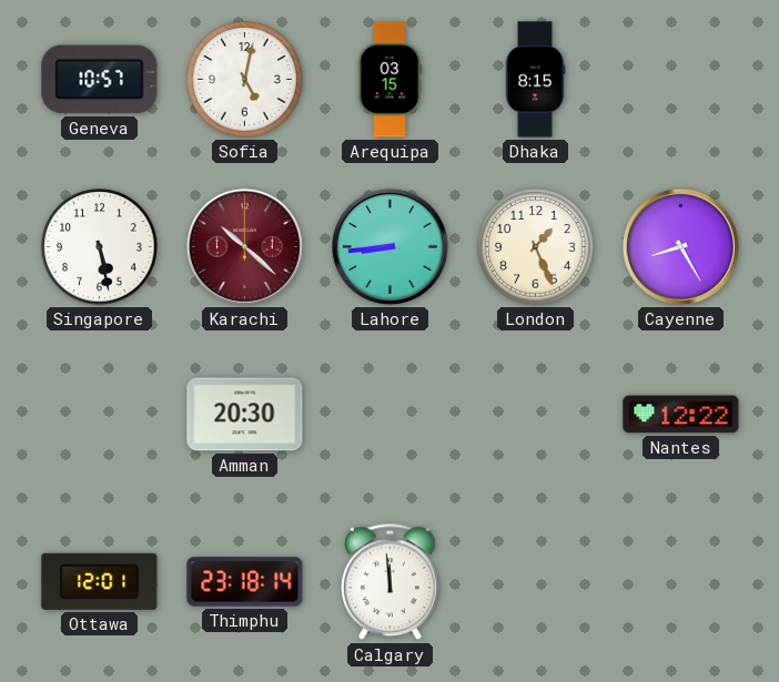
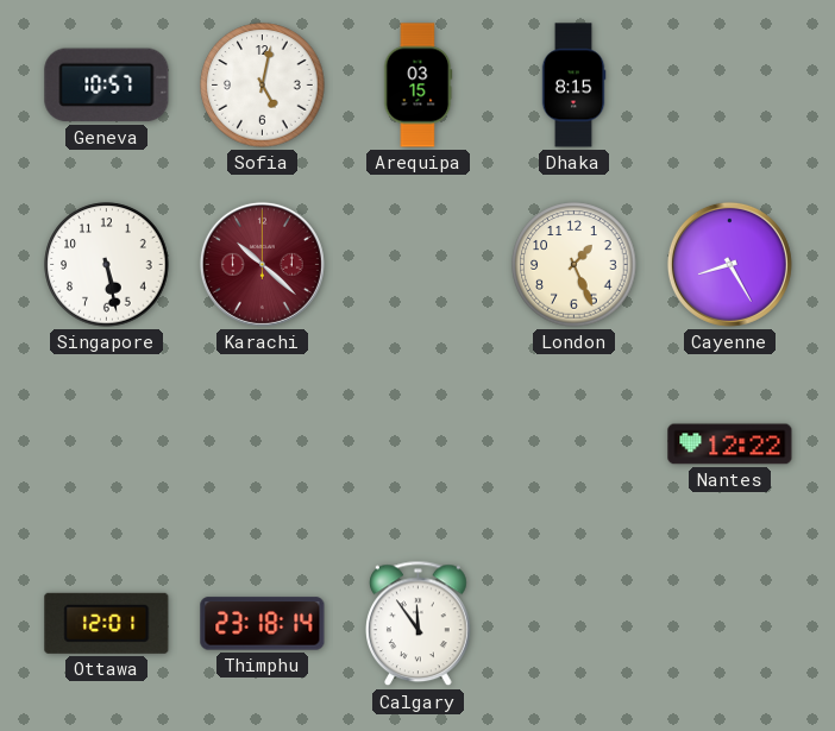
Lahore: 8:44 -> none
Amman: 20:30 -> none
Calgary: 11:59 -> 11:54
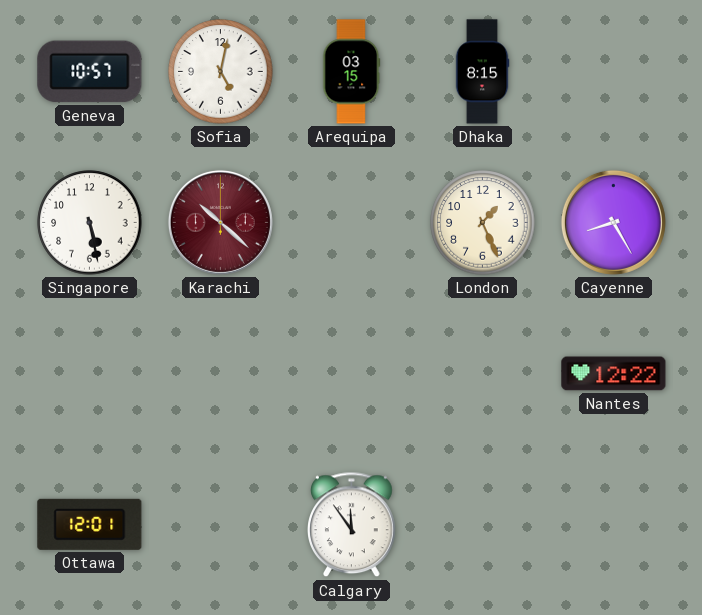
Thimphu: 23:18 -> none
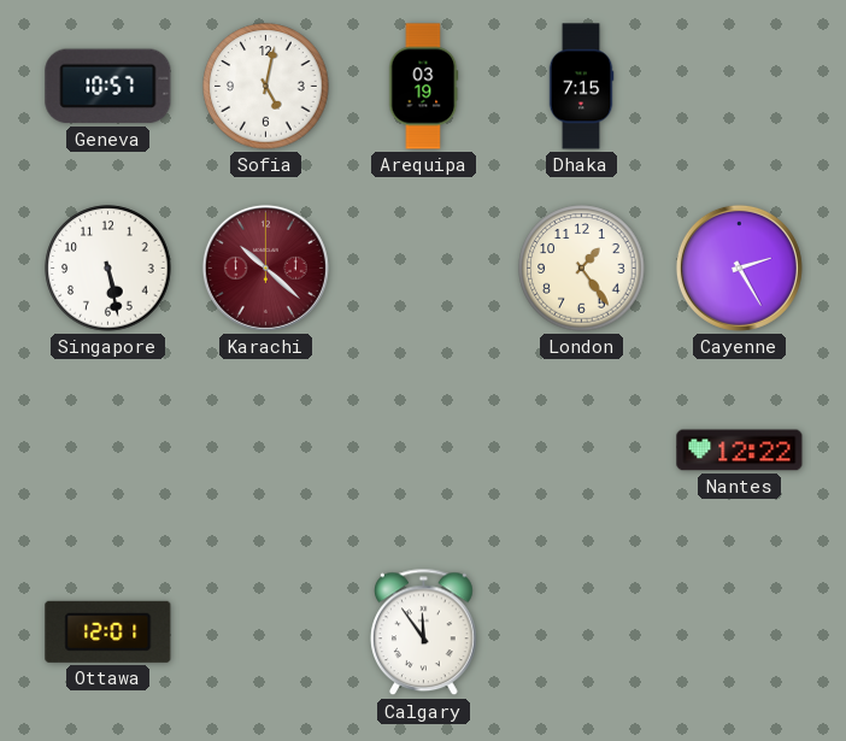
Arequipa: 03:15 -> 03:19
Dhaka: 8:15 -> 7:15
London: 1:26 -> 1:24
Cayenne: 8:25 -> 2:25
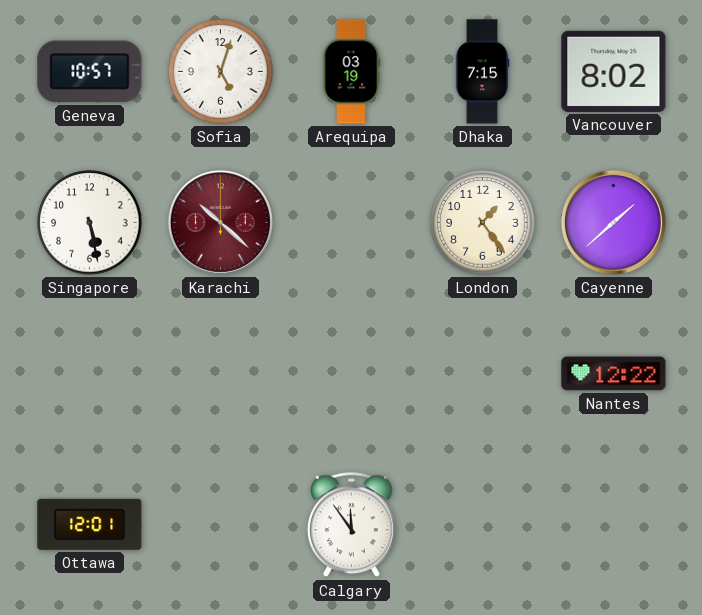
Sofia: 5:02 -> 5:03
Vancouver: none -> 8:02
Cayenne: 2:25 -> 1:38
